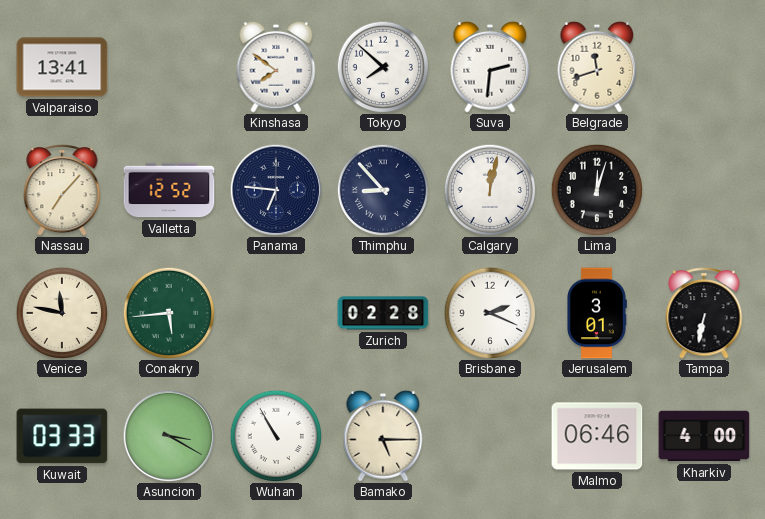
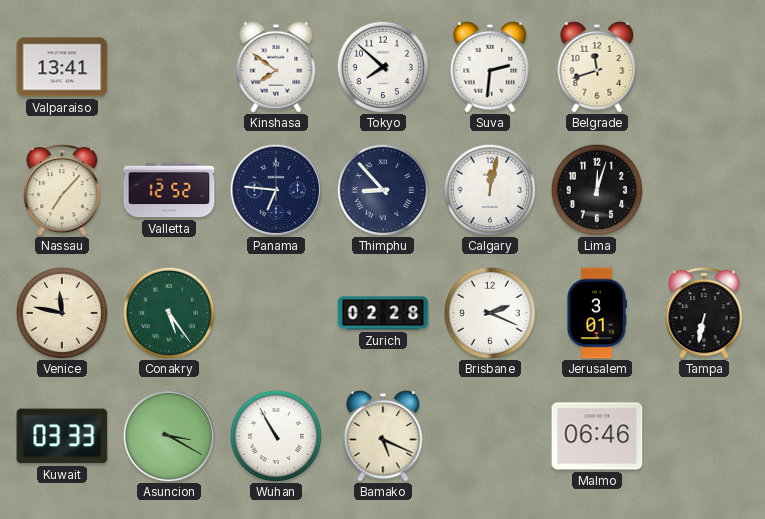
Conakry: 5:44 -> 5:24
Bamako: 5:15 -> 5:19
Kharkiv: 4:00 -> none
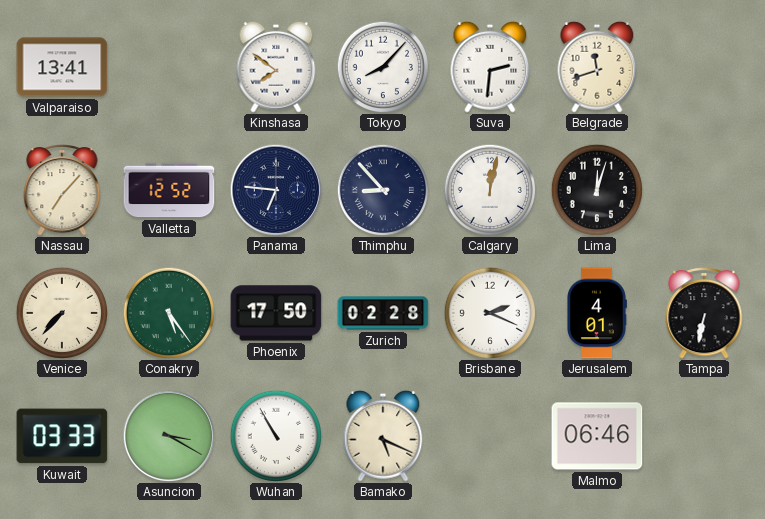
Tokyo: 7:52 -> 8:07
Venice: 11:47 -> 7:37
Phoenix: none -> 17:50
Jerusalem: 3:01 -> 4:01
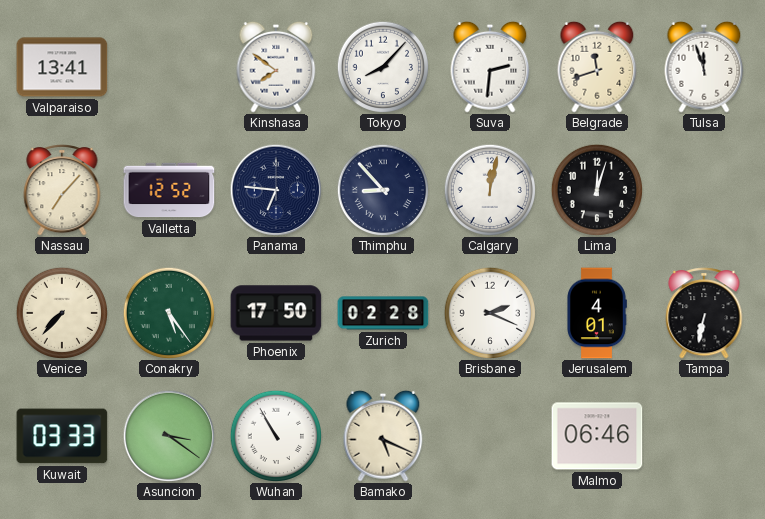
Tulsa: none -> 11:57
Asuncion: 3:20 -> 3:21
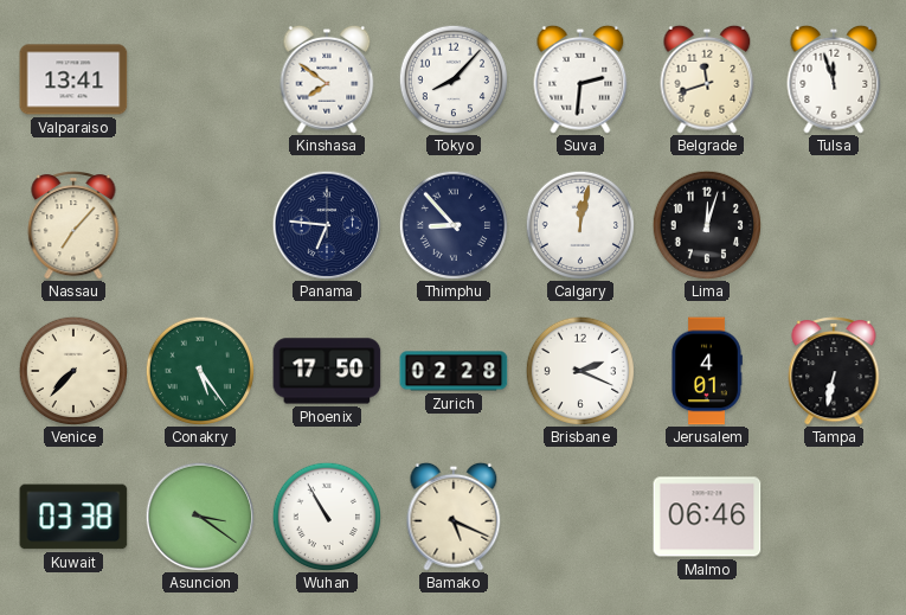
Valletta: 12:52 -> none
Kuwait: 03:33 -> 03:38
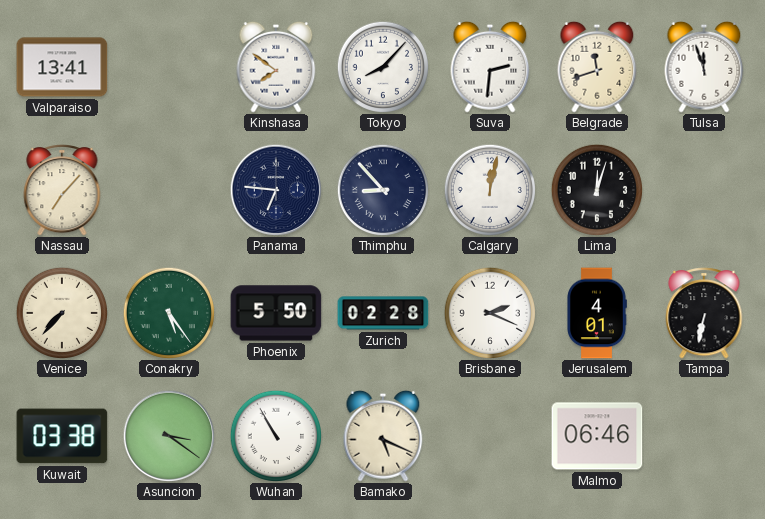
Phoenix: 17:50 -> 5:50
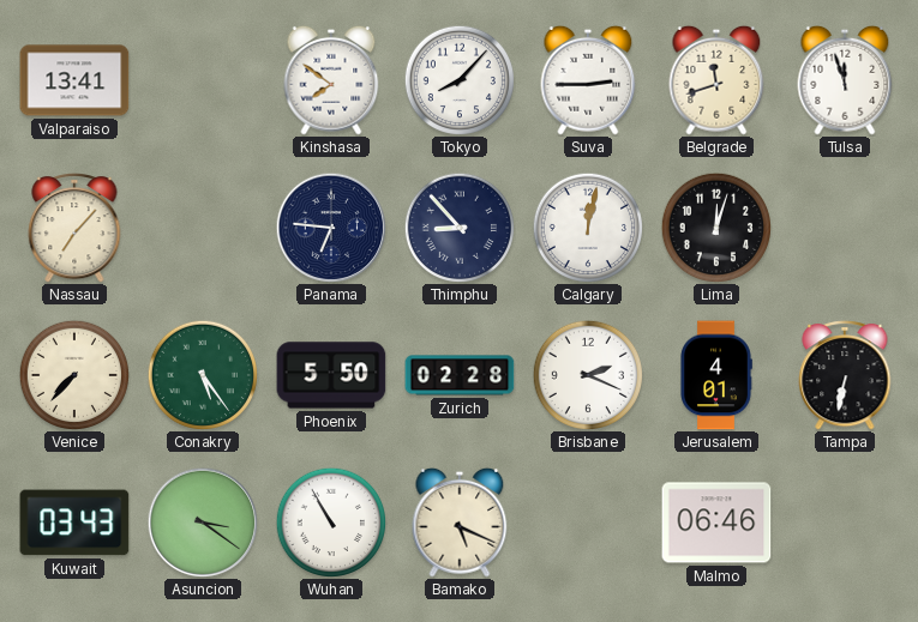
Suva: 2:31 -> 2:45
Kuwait: 03:38 -> 03:43
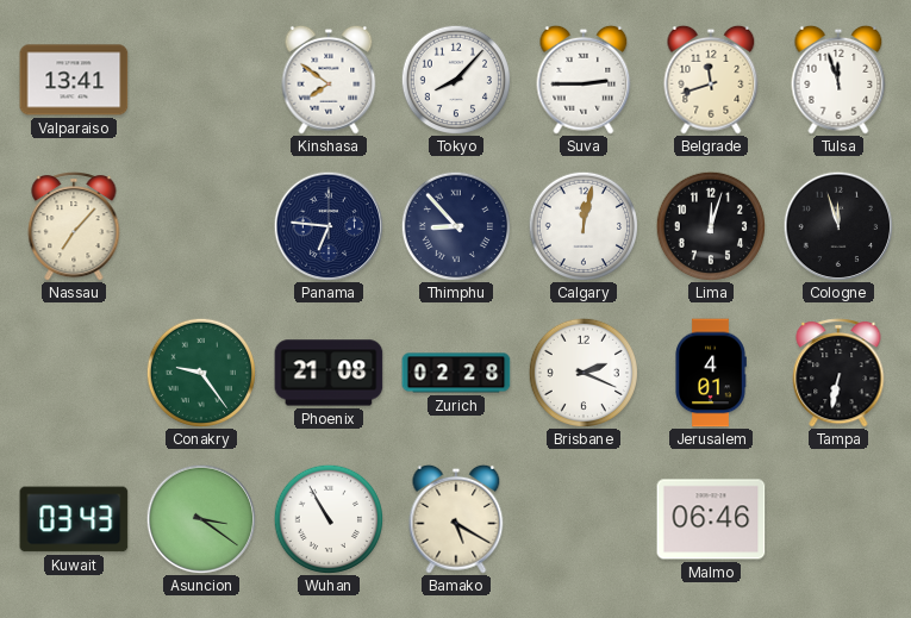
Cologne: none -> 11:57
Venice: 7:37 -> none
Conakry: 5:24 -> 9:24
Phoenix: 5:50 -> 21:08
Bamako: 5:19 -> 5:20
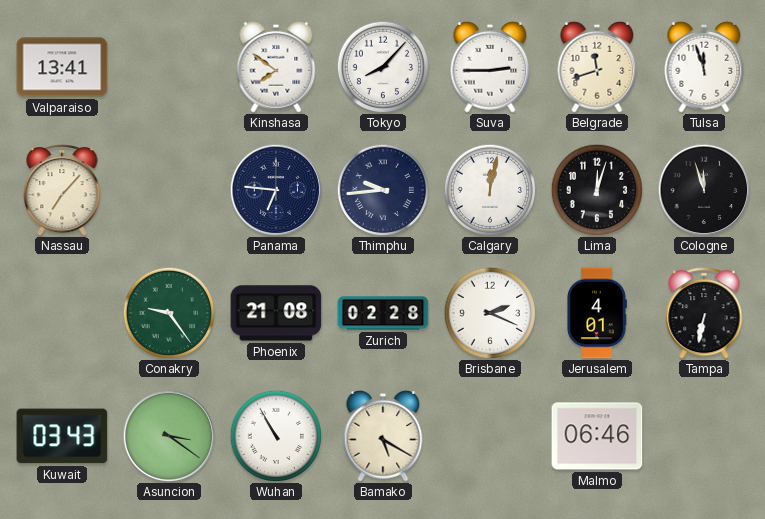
Thimphu: 8:53 -> 9:44
